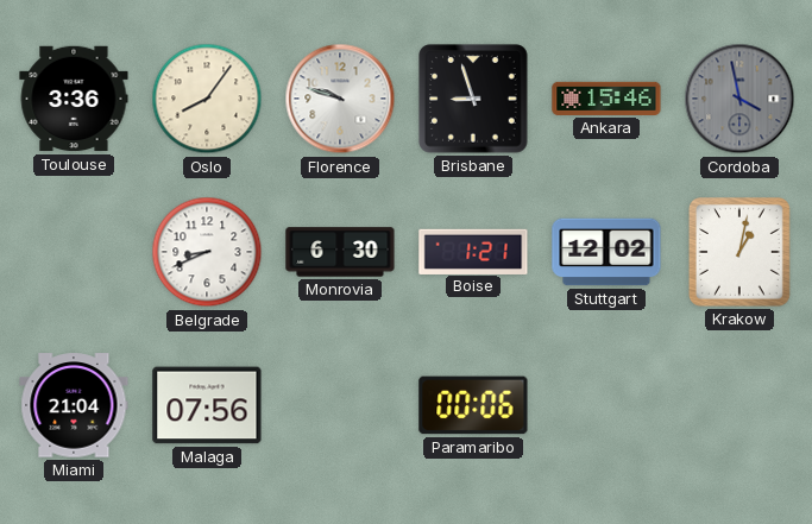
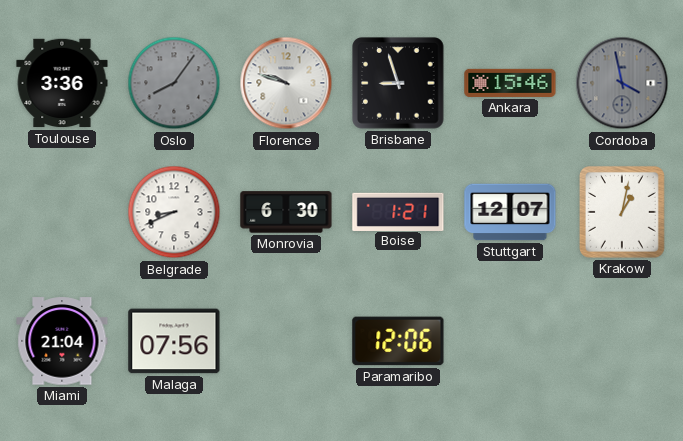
Oslo dial: cream -> grey
Stuttgart: 12:02 -> 12:07
Paramaribo: 00:06 -> 12:06
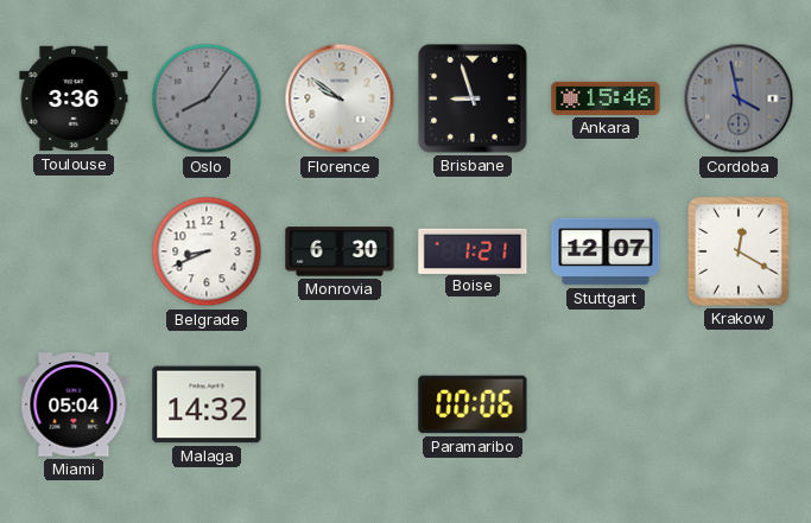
Florence: 9:48 -> 9:51
Krakow: 1:02 -> 12:20
Miami: 21:04 -> 05:04
Malaga: 07:56 -> 14:32
Paramaribo: 12:06 -> 00:06
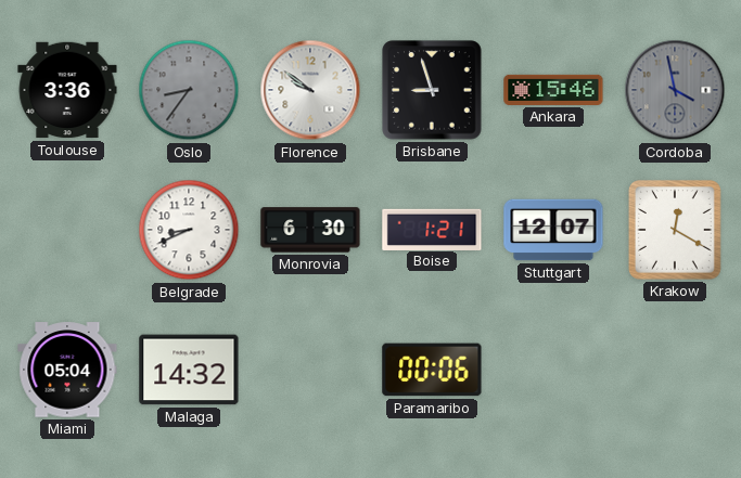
Oslo: 8:06 -> 8:36
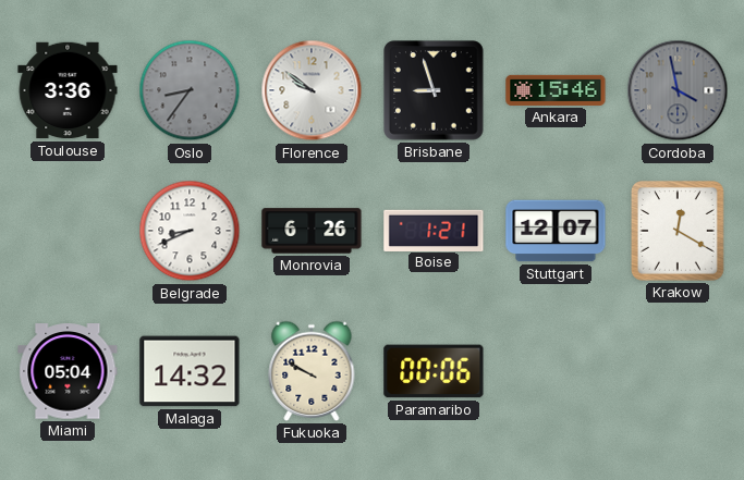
Monrovia: 6:30 -> 6:26
Fukuoka: none -> 9:50
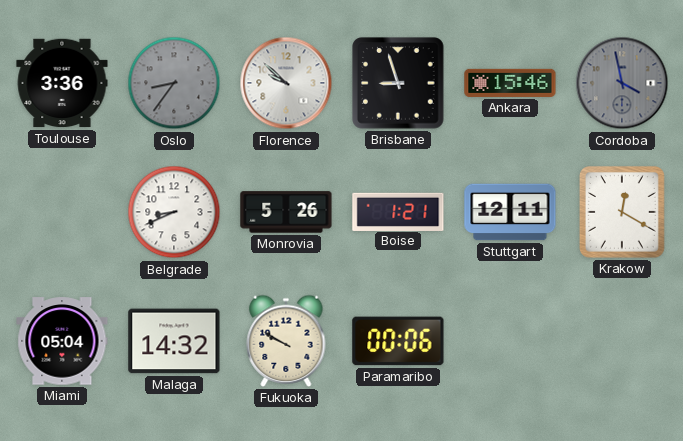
Florence: 9:51 -> 9:52
Monrovia: 6:26 -> 5:26
Stuttgart: 12:07 -> 12:11
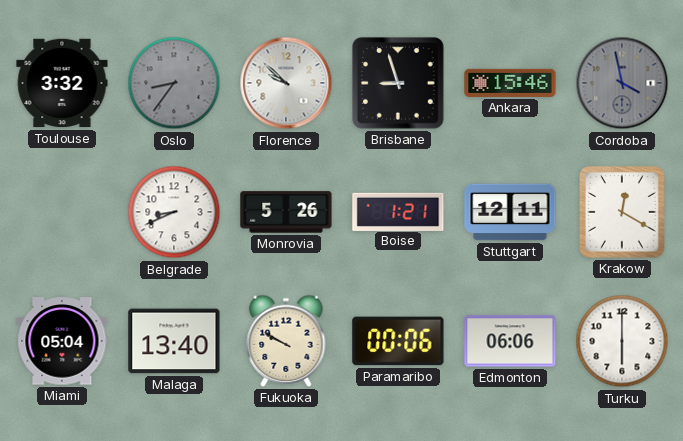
Toulouse: 3:36 -> 3:32
Malaga: 14:32 -> 13:40
Edmonton: none -> 06:06
Turku: none -> 6:00
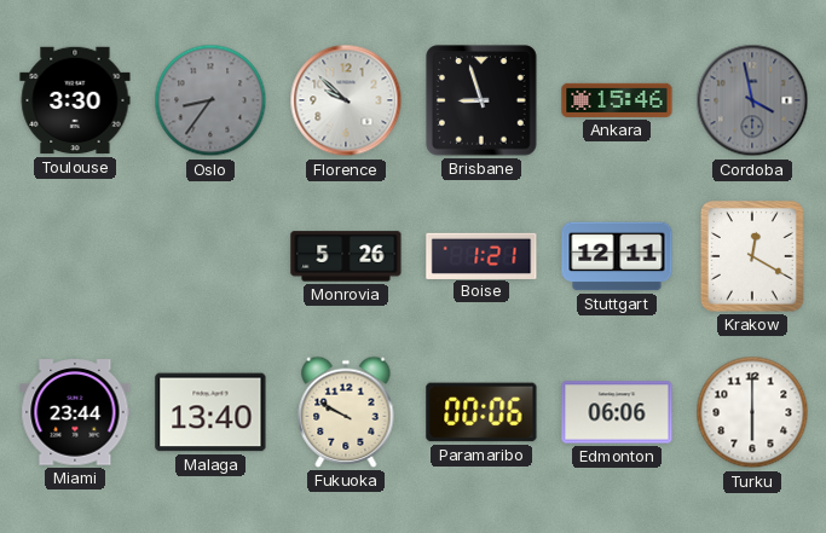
Toulouse: 3:32 -> 3:30
Belgrade: 8:41 -> none
Miami: 05:04 -> 23:44
